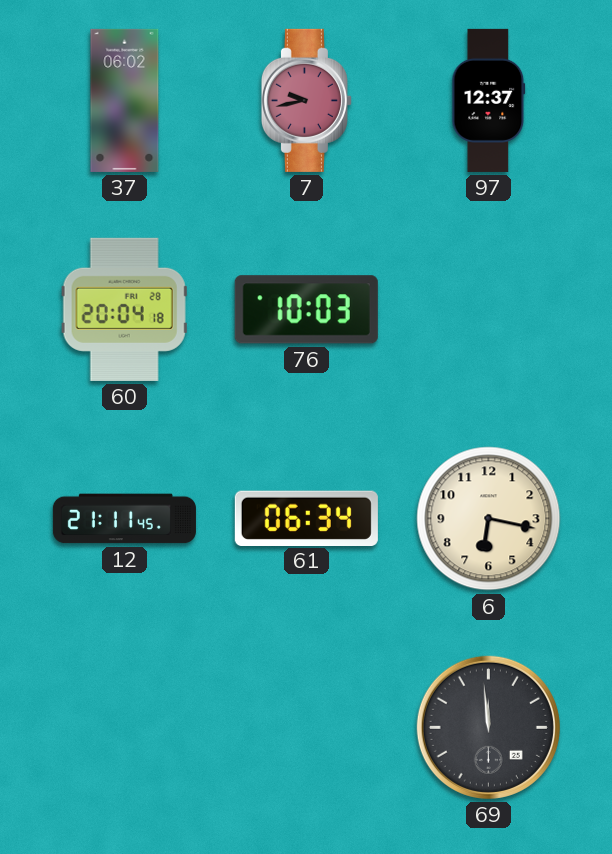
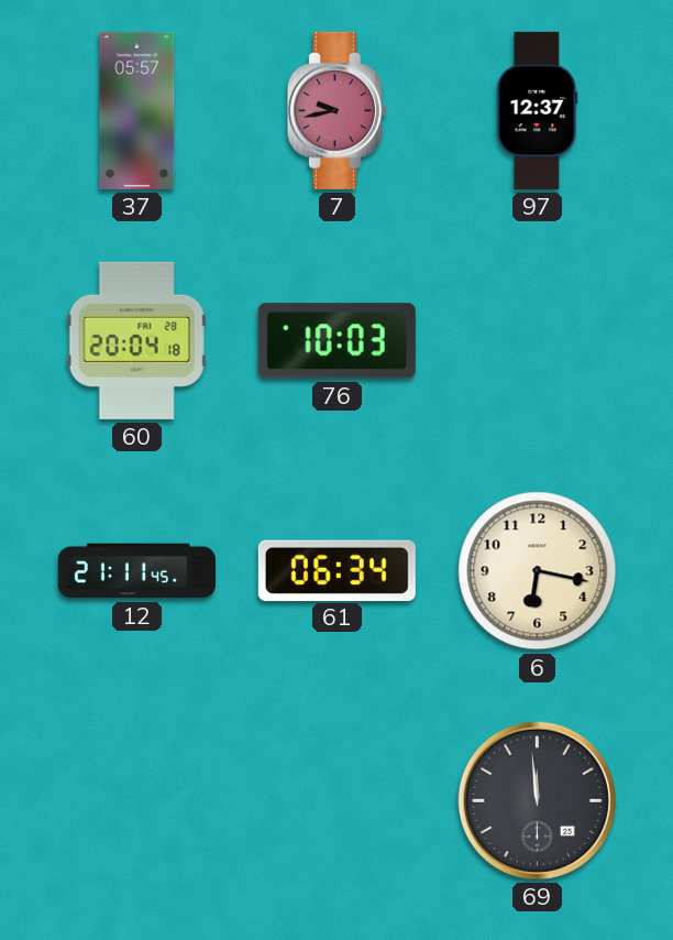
37: 06:02 -> 05:57
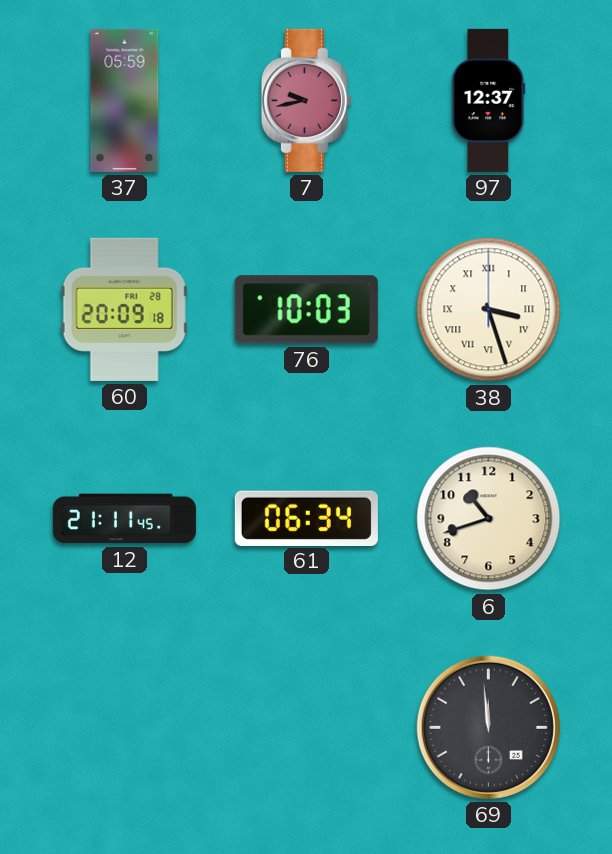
37: 05:57 -> 05:59
60: 20:04 -> 20:09
38: none -> 3:27
6: 6:17 -> 10:42
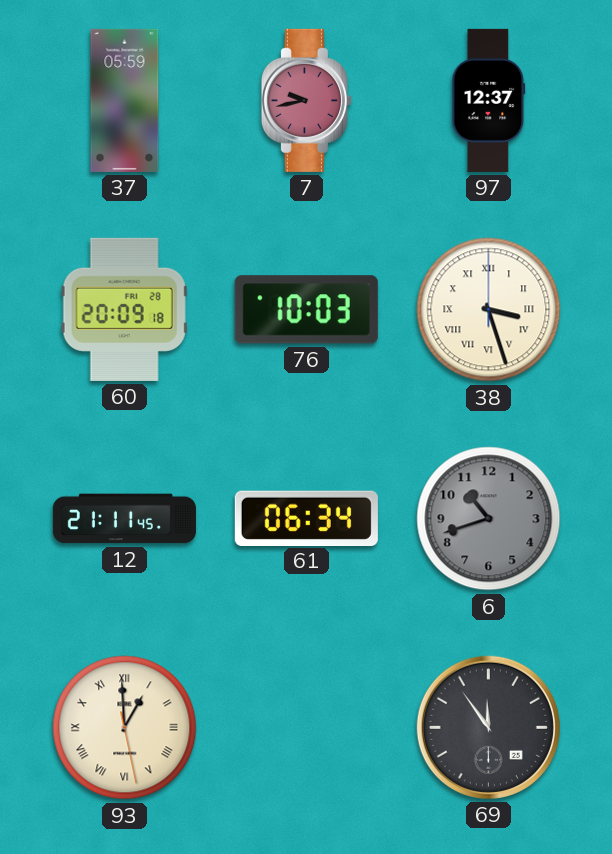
6 dial: cream -> grey
93: none -> 12:59
69: 11:59 -> 11:54
